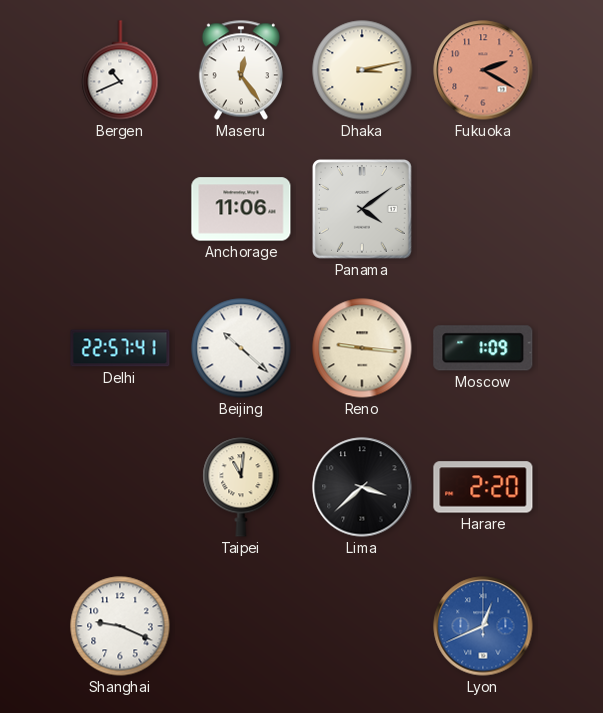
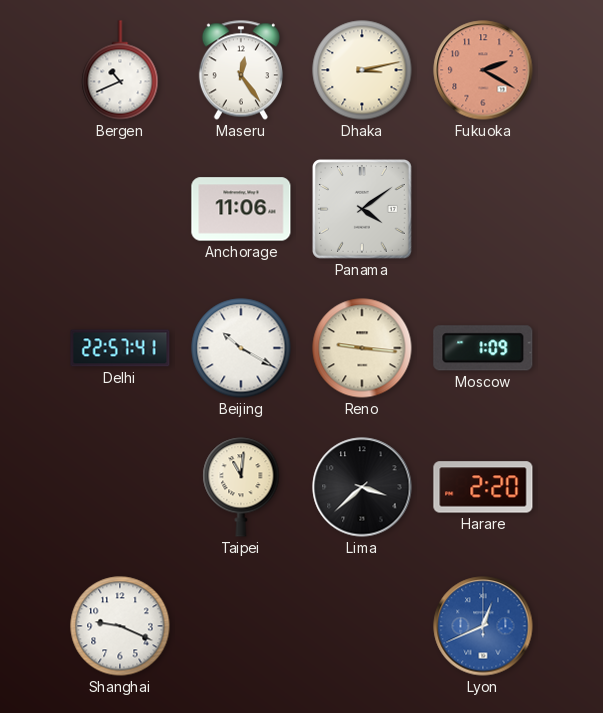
Beijing: 10:22 -> 10:20
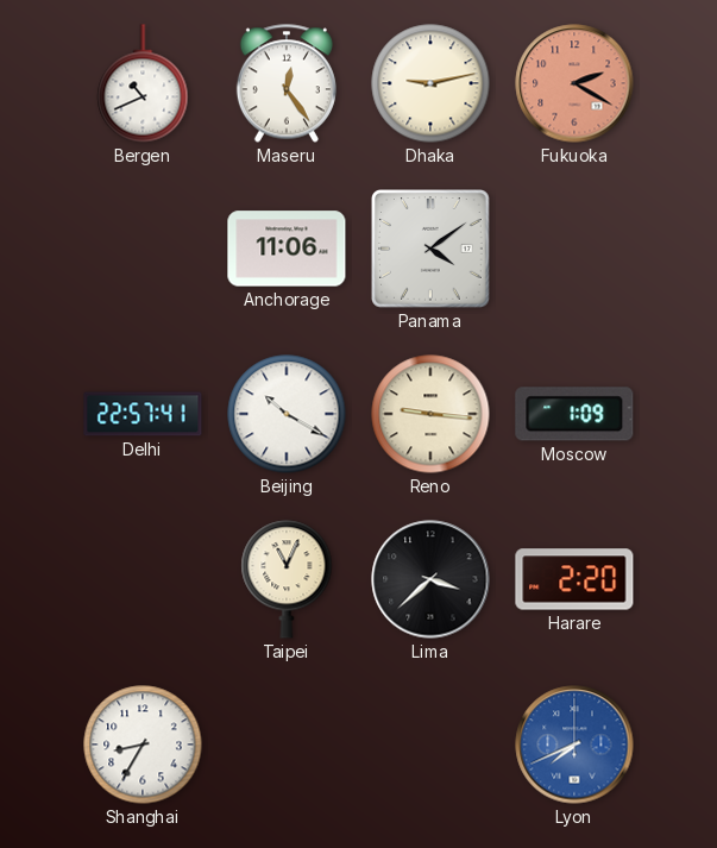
Dhaka: 3:13 -> 9:13
Taipei: 11:01 -> 11:04
Shanghai: 9:19 -> 8:35
Lyon: 12:41 -> 7:41
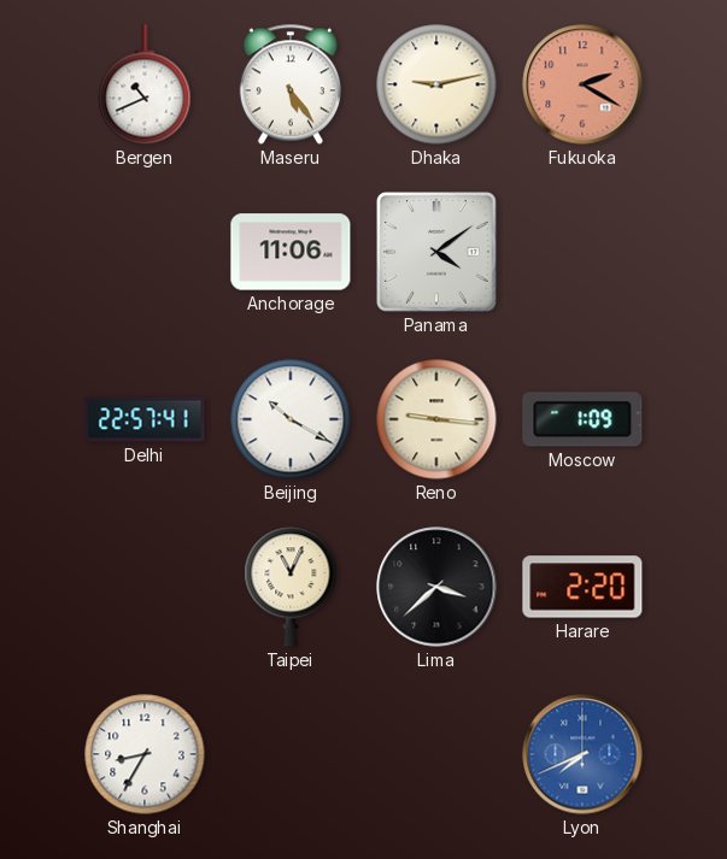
Maseru: 12:24 -> 5:24
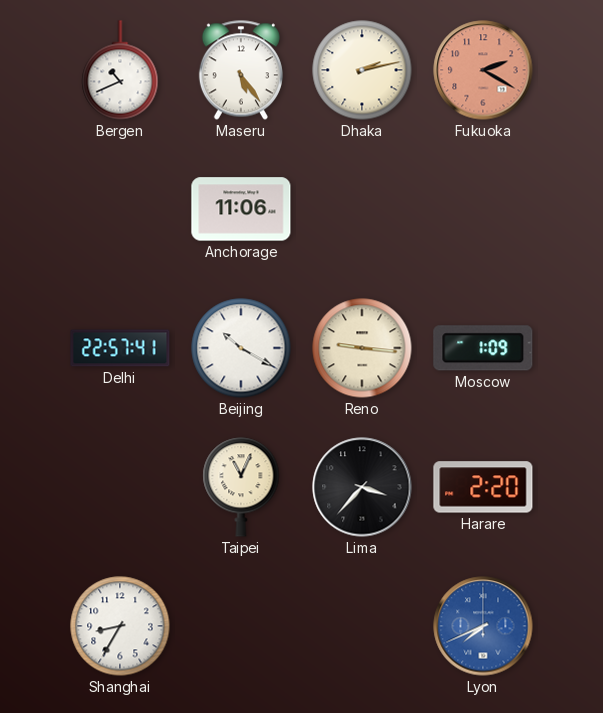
Dhaka: 9:13 -> 2:13
Panama: 4:09 -> none
Lima: 3:38 -> 3:37
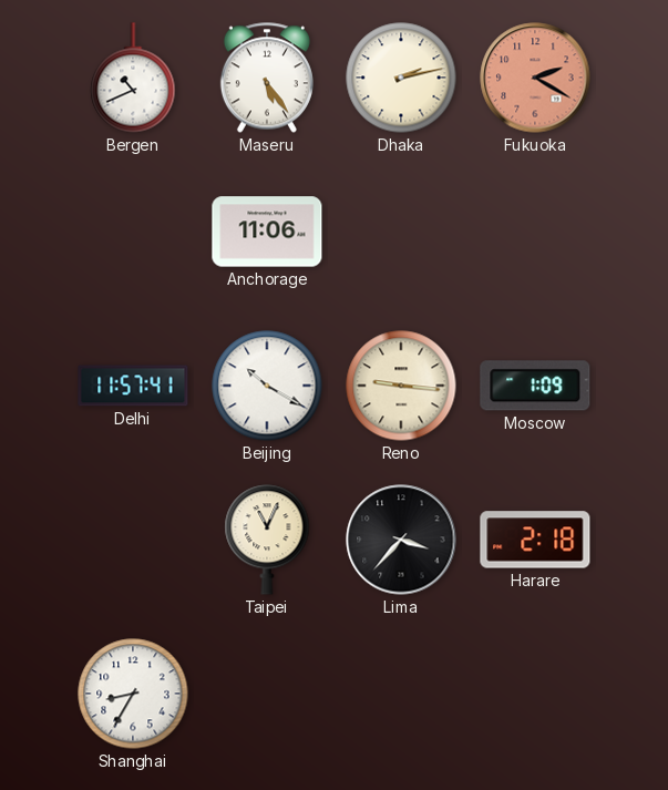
Delhi: 22:57 -> 11:57
Harare: 2:20 -> 2:18
Lyon: 7:41 -> none
